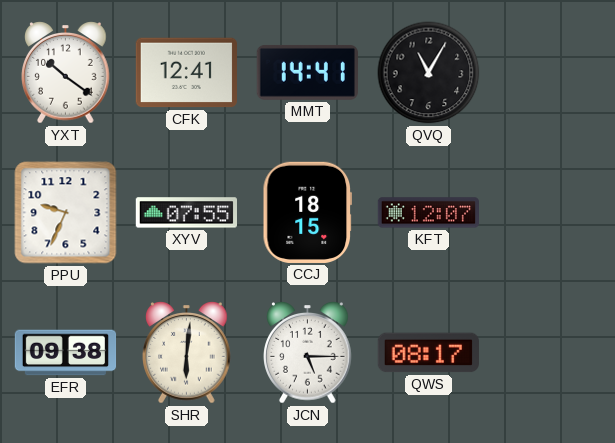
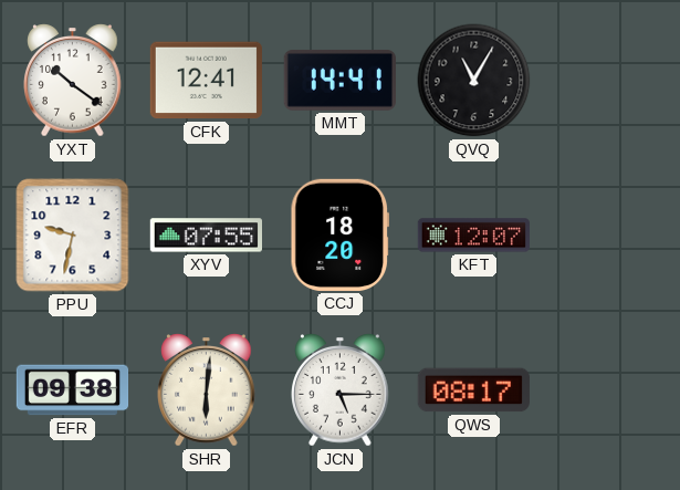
PPU: 9:34 -> 9:32
CCJ: 18:15 -> 18:20
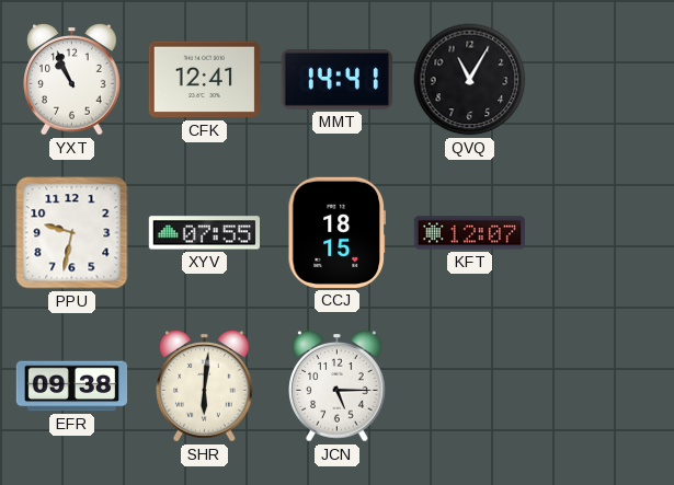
YXT: 10:21 -> 10:56
CCJ: 18:20 -> 18:15
QWS: 08:17 -> none
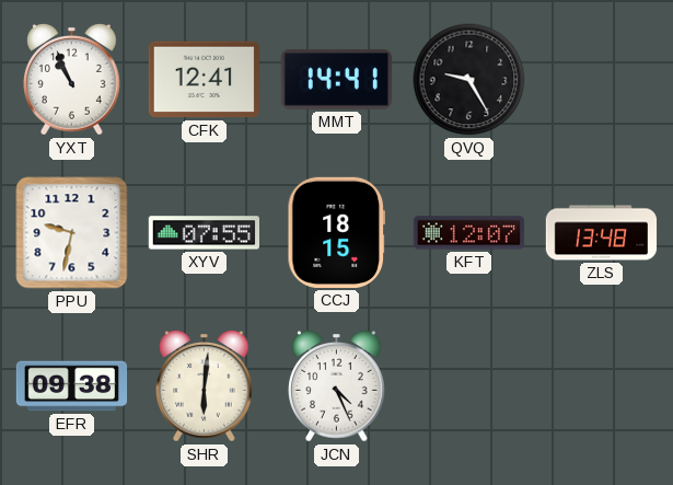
QVQ: 11:05 -> 9:25
ZLS: none -> 13:48
JCN: 5:15 -> 4:26
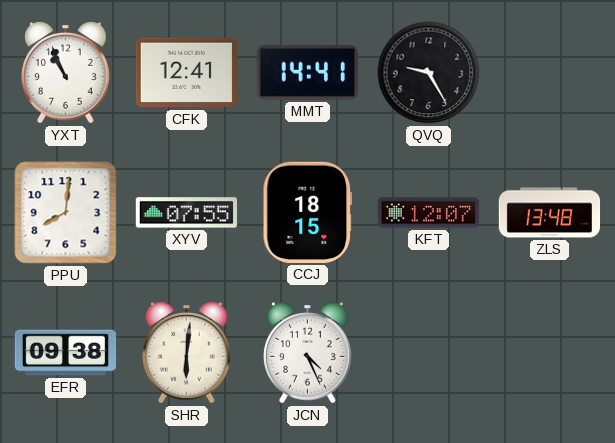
PPU: 9:32 -> 8:01
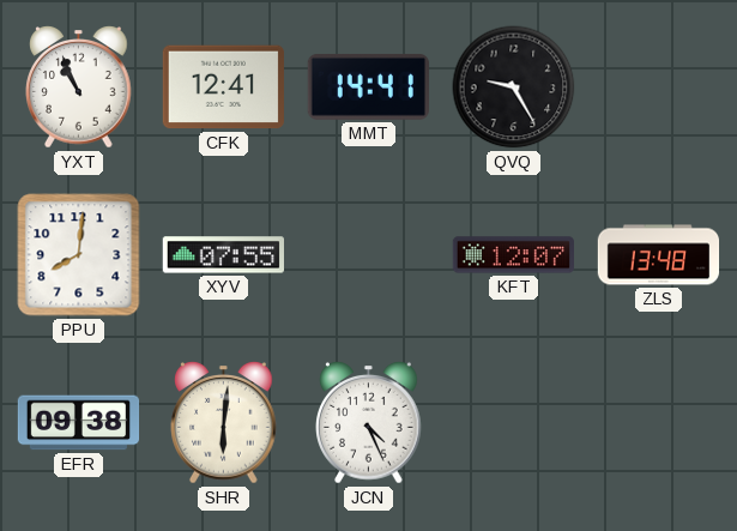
CCJ: 18:15 -> none
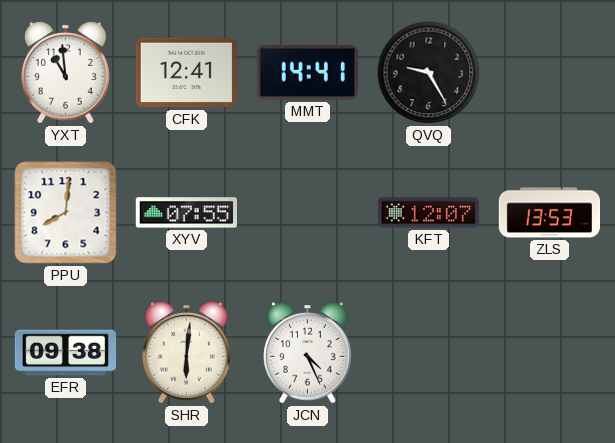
YXT: 10:56 -> 10:59
ZLS: 13:48 -> 13:53
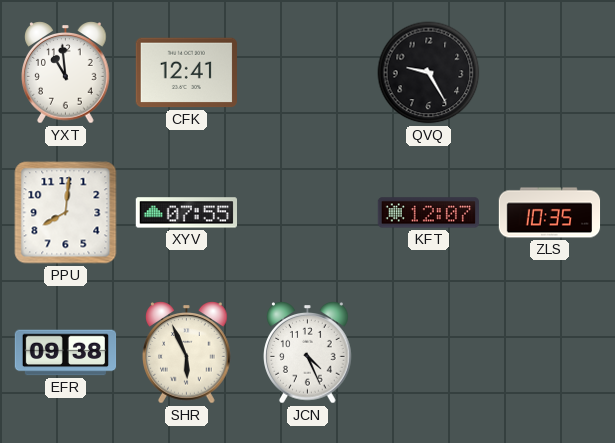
MMT: 14:41 -> none
ZLS: 13:53 -> 10:35
SHR: 6:01 -> 5:56
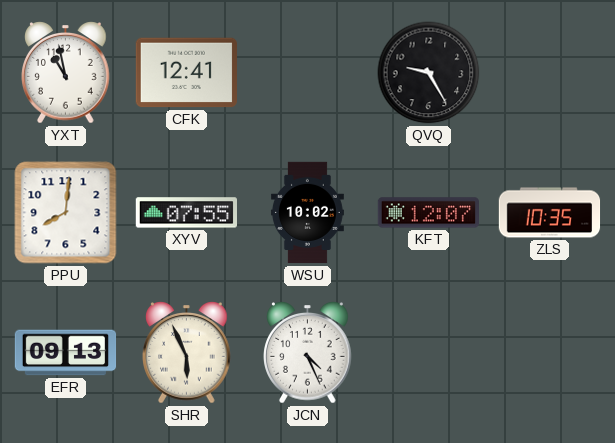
YXT: 10:59 -> 10:58
WSU: none -> 10:02
EFR: 09:38 -> 09:13
